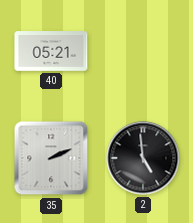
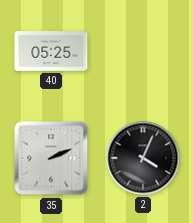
40: 05:21 -> 05:25
2: 4:59 -> 4:04
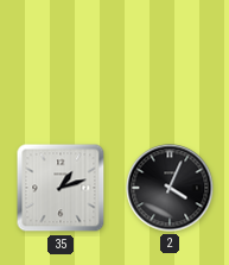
40: 05:25 -> none
35: 2:11 -> 1:12
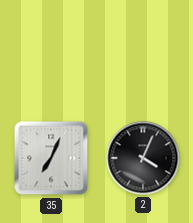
35: 1:12 -> 7:04
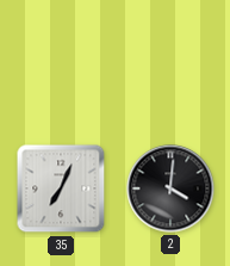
2: 4:04 -> 4:01
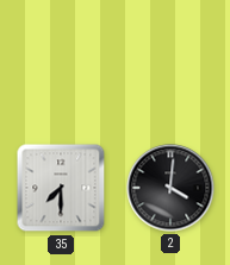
35: 7:04 -> 7:30
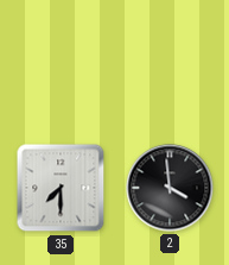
2: 4:01 -> 3:59
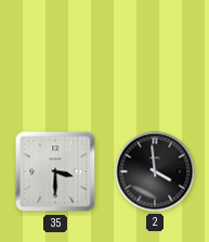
35: 7:30 -> 3:30
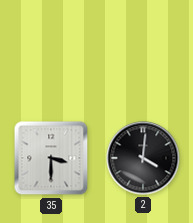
2: 3:59 -> 4:01
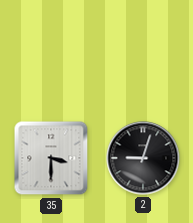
2: 4:01 -> 9:03
